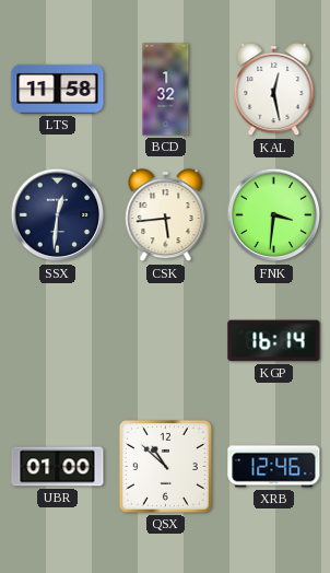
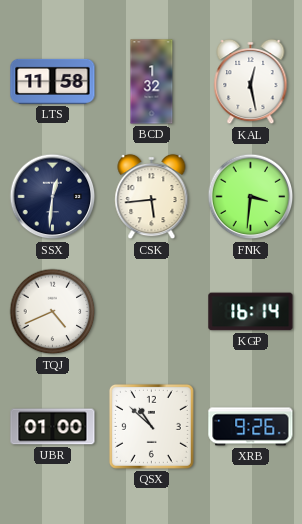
TQJ: none -> 4:41
XRB: 12:46 -> 9:26
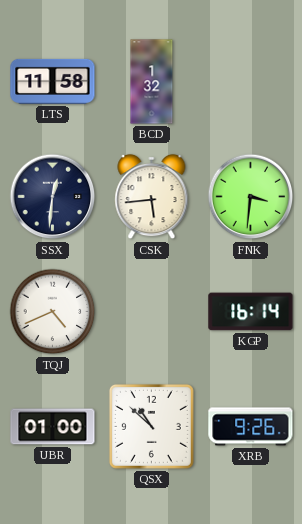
KAL: 12:28 -> none
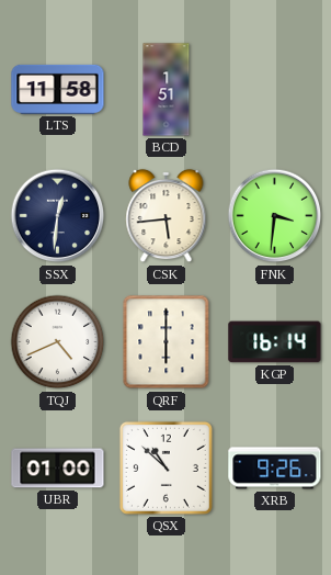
BCD: 1:32 -> 1:51
QRF: none -> 6:00
